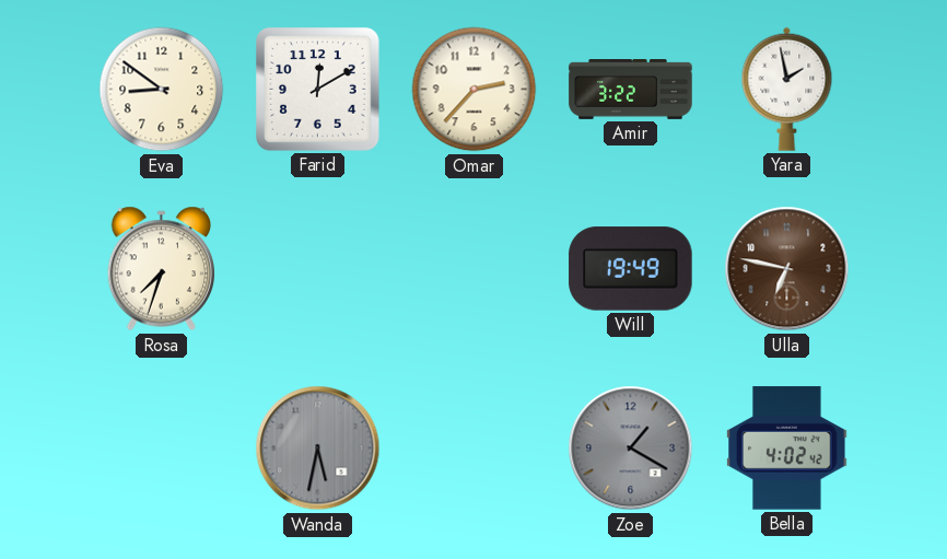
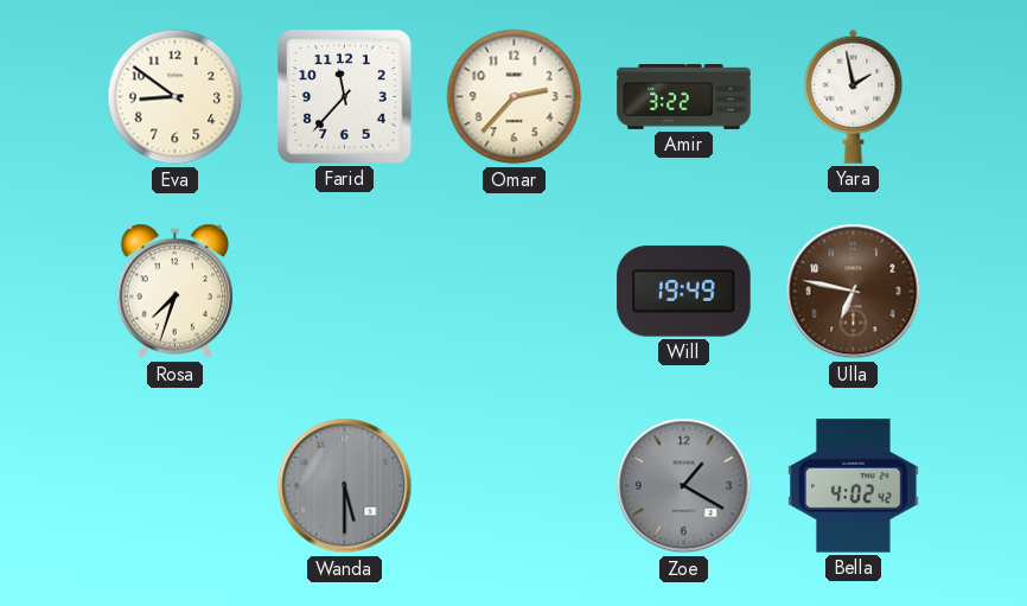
Farid: 12:10 -> 11:37
Wanda: 5:32 -> 5:30
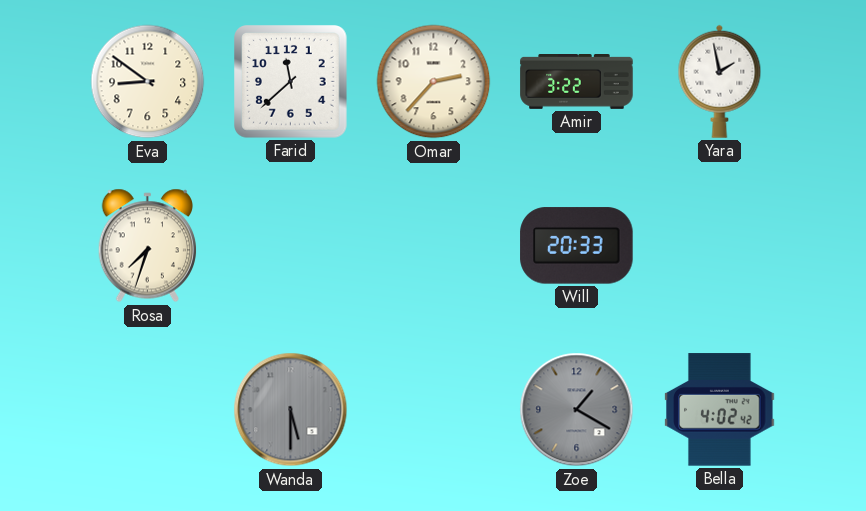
Farid: 11:37 -> 11:38
Will: 19:49 -> 20:33
Ulla: 6:47 -> none
